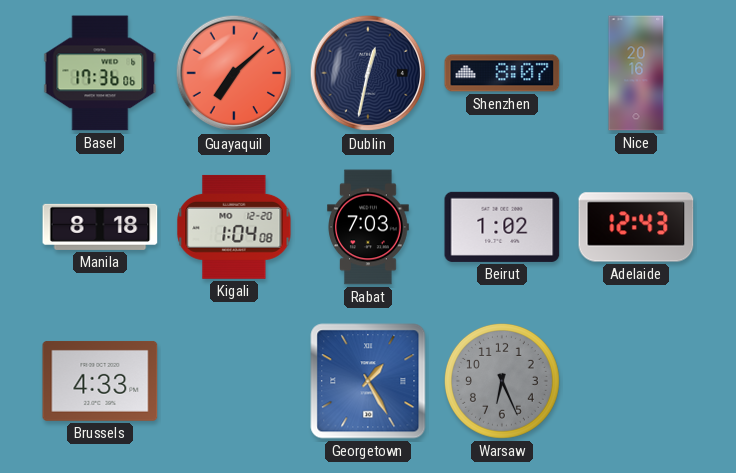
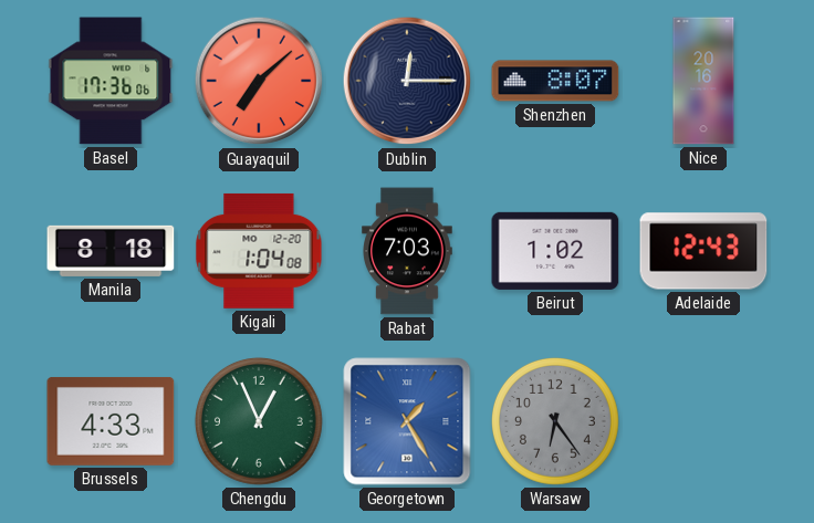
Dublin: 12:32 -> 12:15
Chengdu: none -> 12:56
Warsaw: 6:26 -> 6:24
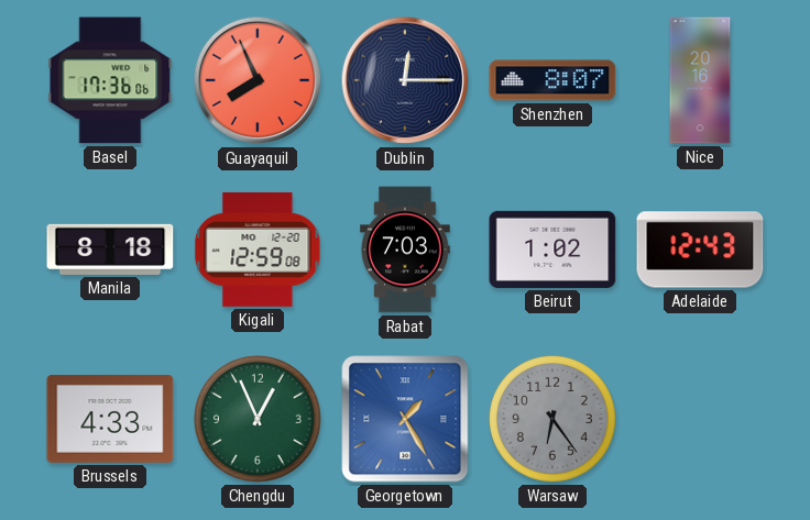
Guayaquil: 7:08 -> 7:56
Kigali: 1:04 -> 12:59
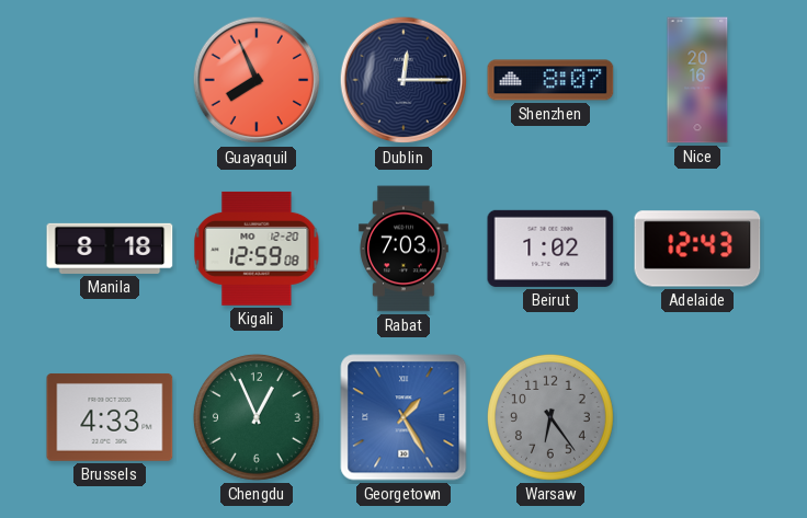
Basel: 17:36 -> none
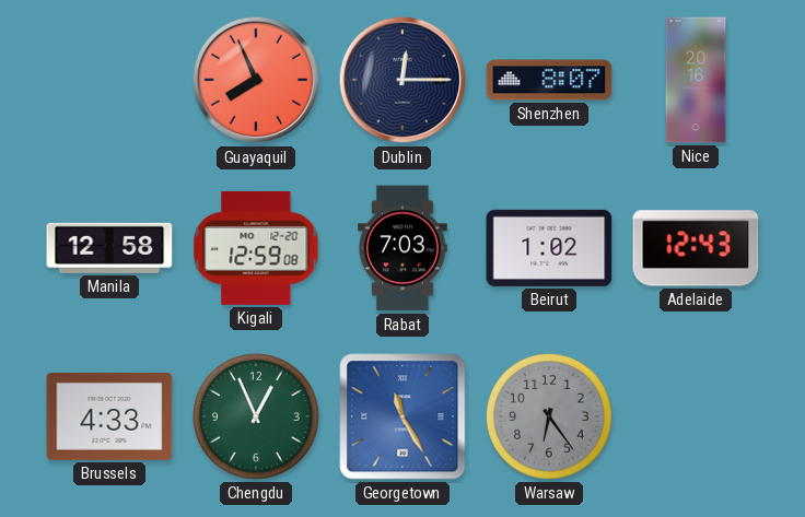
Manila: 8:18 -> 12:58
Georgetown: 1:25 -> 11:25
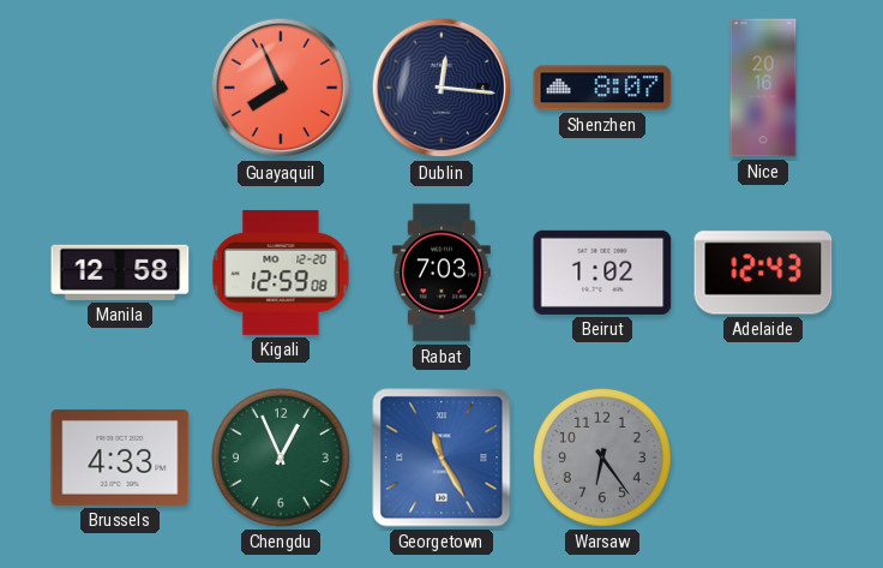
Dublin: 12:15 -> 12:16
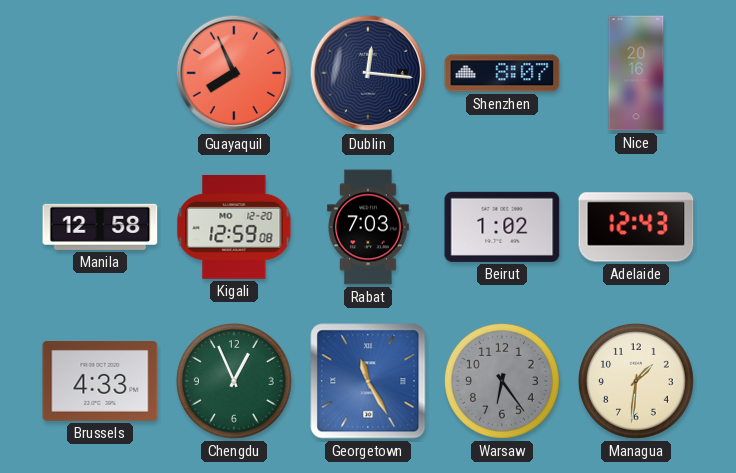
Managua: none -> 1:31
